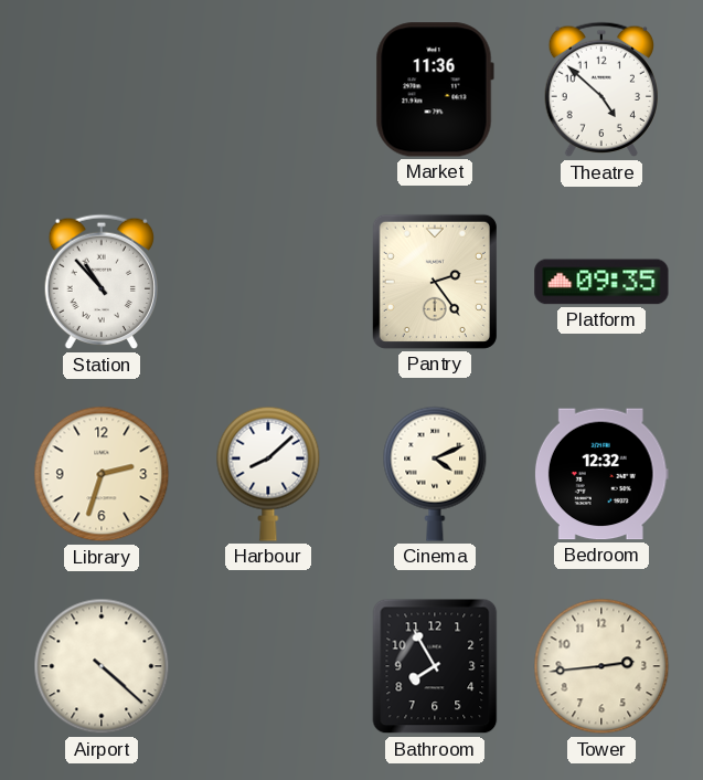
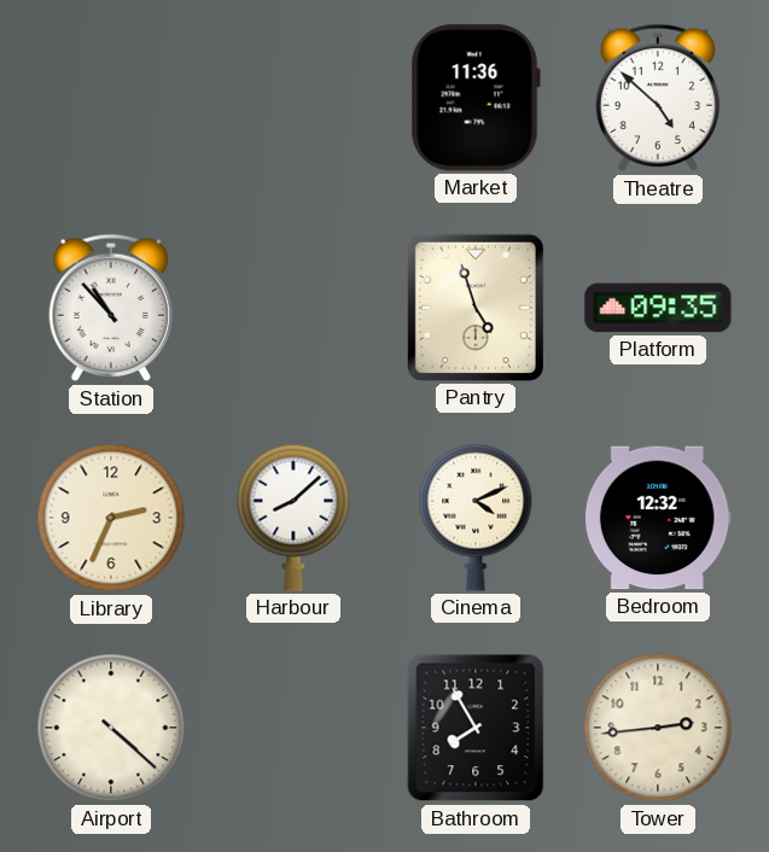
Pantry: 2:24 -> 4:57
Library: 2:33 -> 2:34
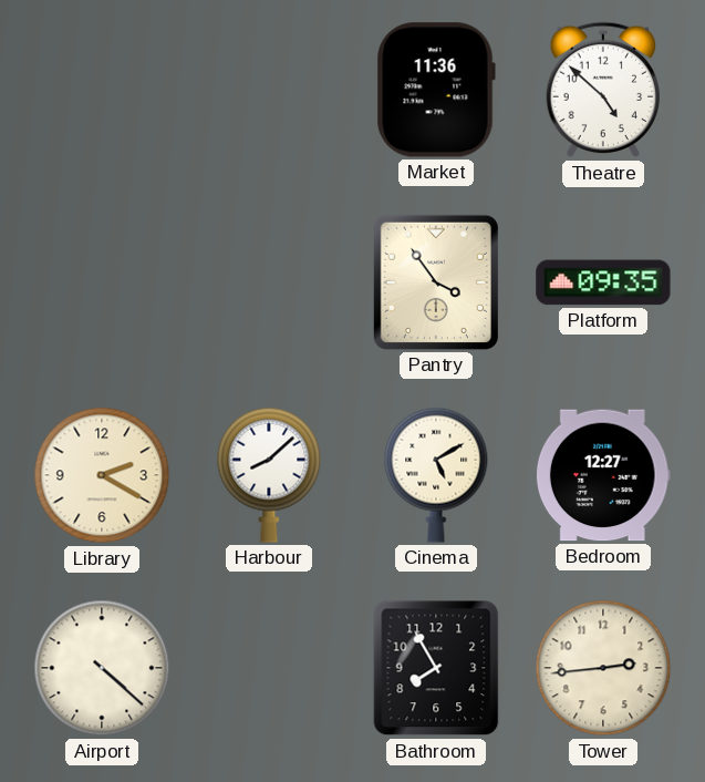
Station: 10:53 -> none
Pantry: 4:57 -> 3:54
Library: 2:34 -> 2:20
Cinema: 4:11 -> 5:10
Bedroom: 12:32 -> 12:27
